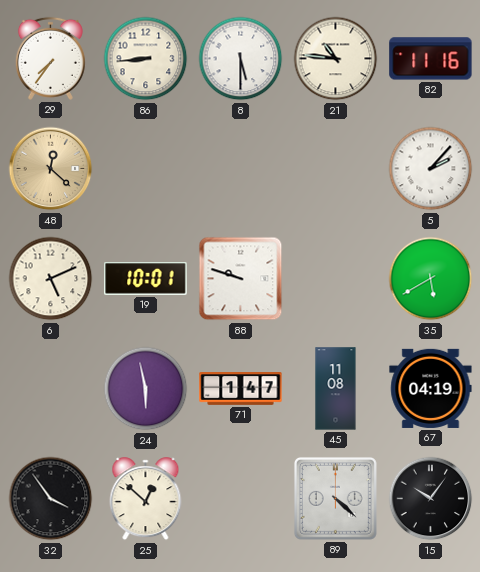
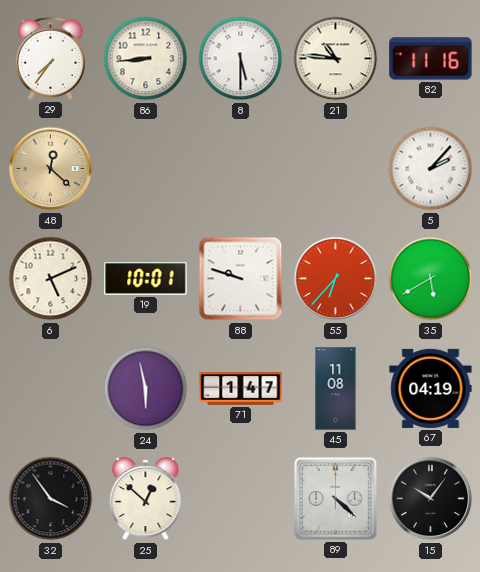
55: none -> 6:37
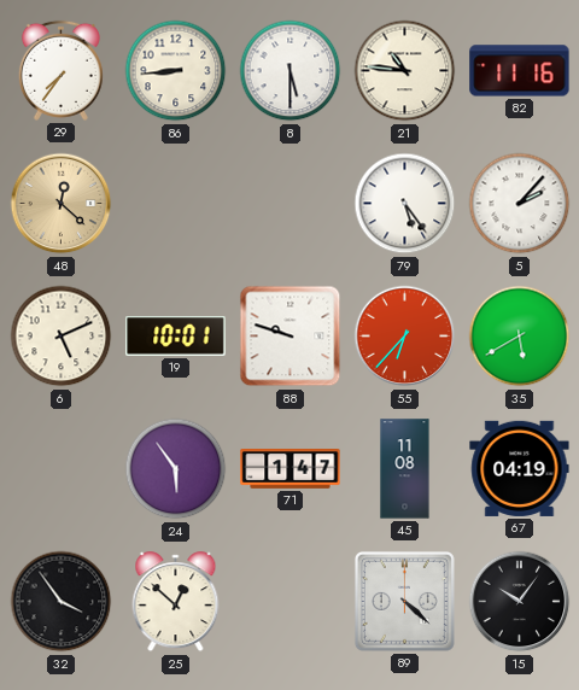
79: none -> 5:24
24: 5:58 -> 5:54
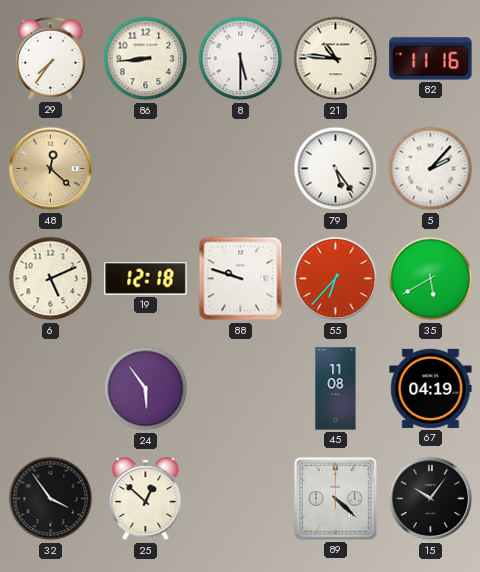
19: 10:01 -> 12:18
71: 1:47 -> none
